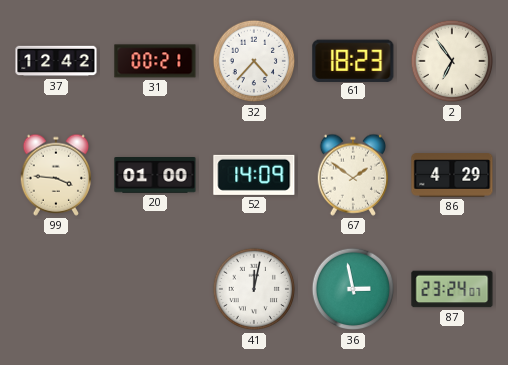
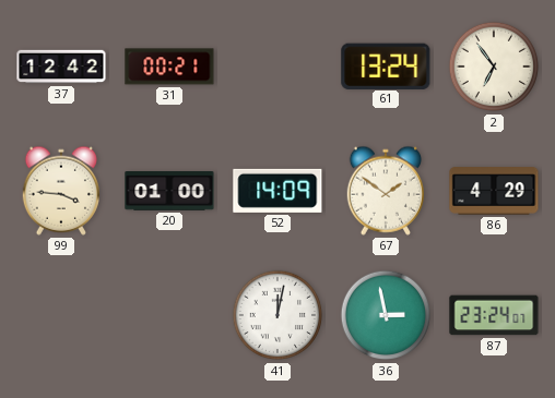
32: 4:37 -> none
61: 18:23 -> 13:24
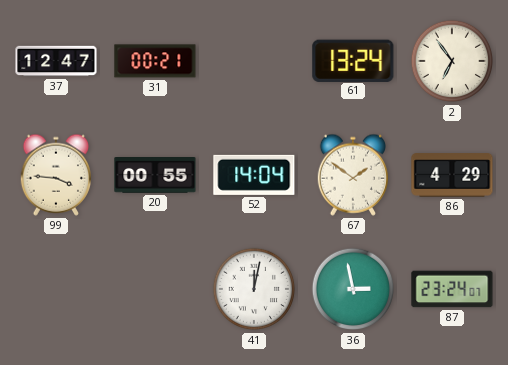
37: 12:42 -> 12:47
20: 01:00 -> 00:55
52: 14:09 -> 14:04
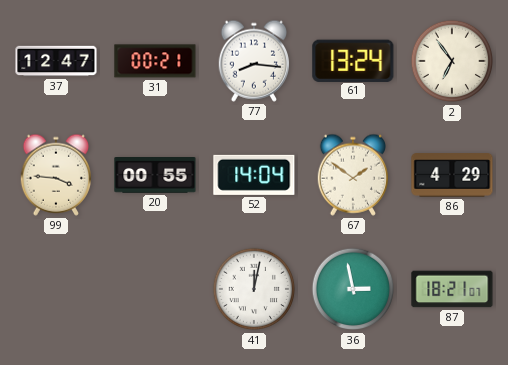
77: none -> 8:16
87: 23:24 -> 18:21
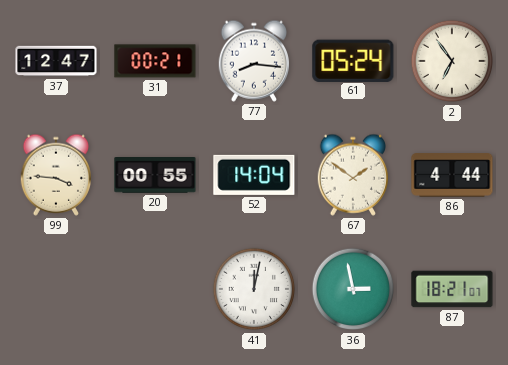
61: 13:24 -> 05:24
86: 4:29 -> 4:44
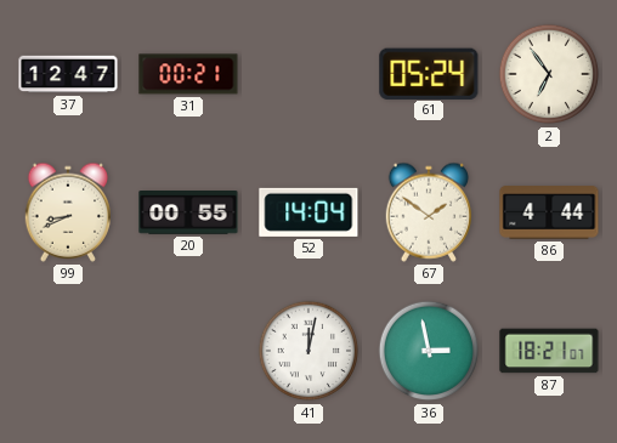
77: 8:16 -> none
99: 3:46 -> 8:41
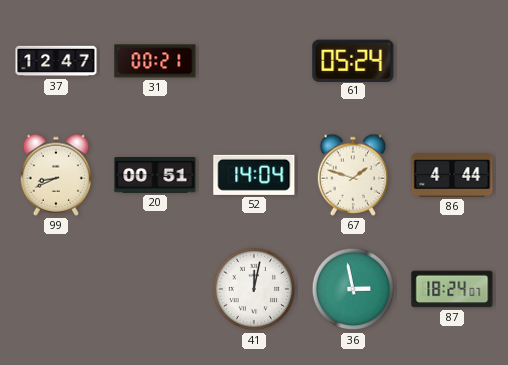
2: 6:54 -> none
20: 00:55 -> 00:51
67: 1:51 -> 1:48
87: 18:21 -> 18:24
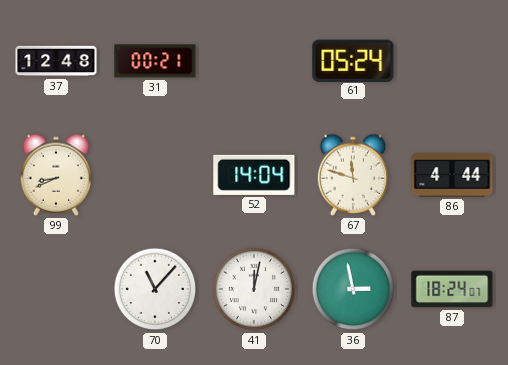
37: 12:47 -> 12:48
20: 00:51 -> none
67: 1:48 -> 11:48
70: none -> 11:07
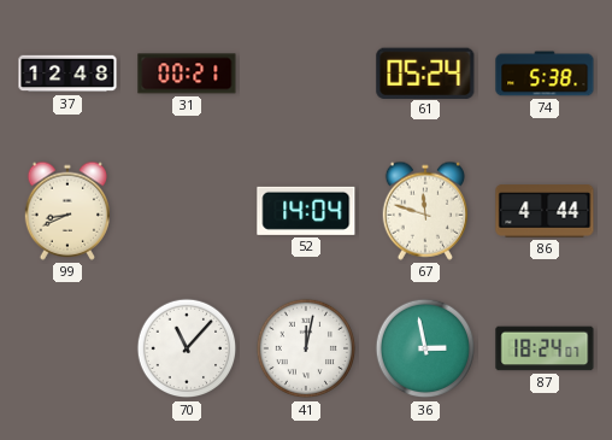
74: none -> 5:38
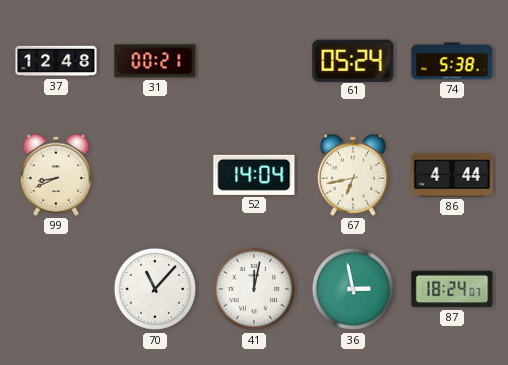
67: 11:48 -> 6:43
